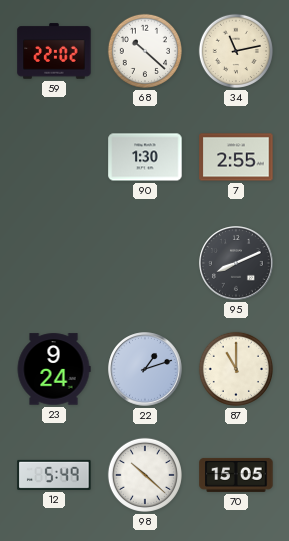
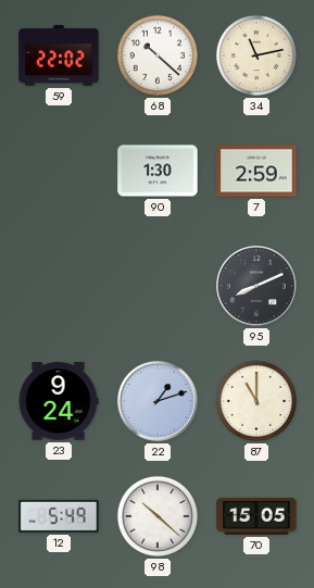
7: 2:55 -> 2:59
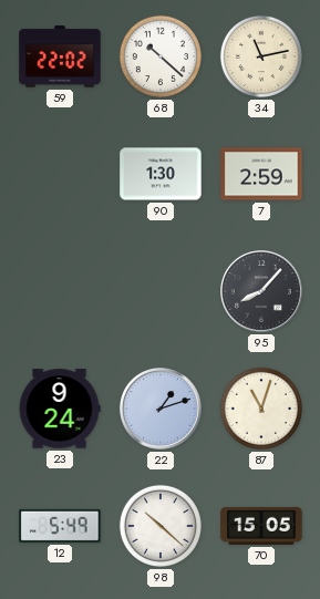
95: 8:11 -> 8:07
87: 11:00 -> 11:03
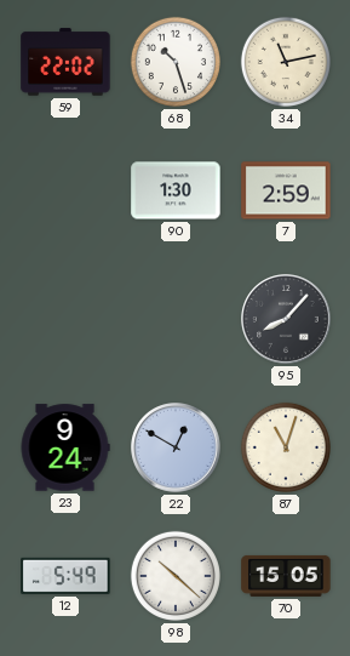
68: 10:22 -> 10:27
22: 1:12 -> 12:50
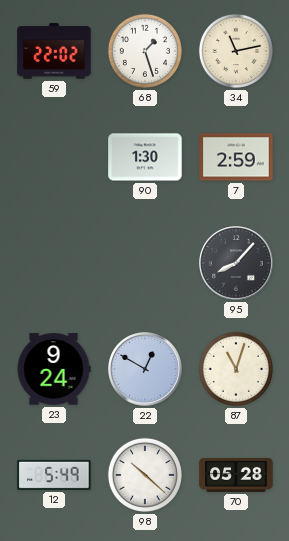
68: 10:27 -> 1:27
70: 15:05 -> 05:28
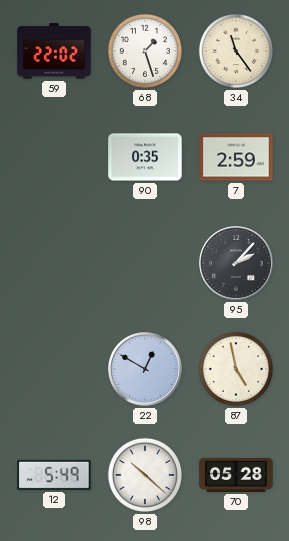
34: 11:13 -> 11:24
90: 1:30 -> 0:35
95: 8:07 -> 2:07
23: 9:24 -> none
87: 11:03 -> 4:58
